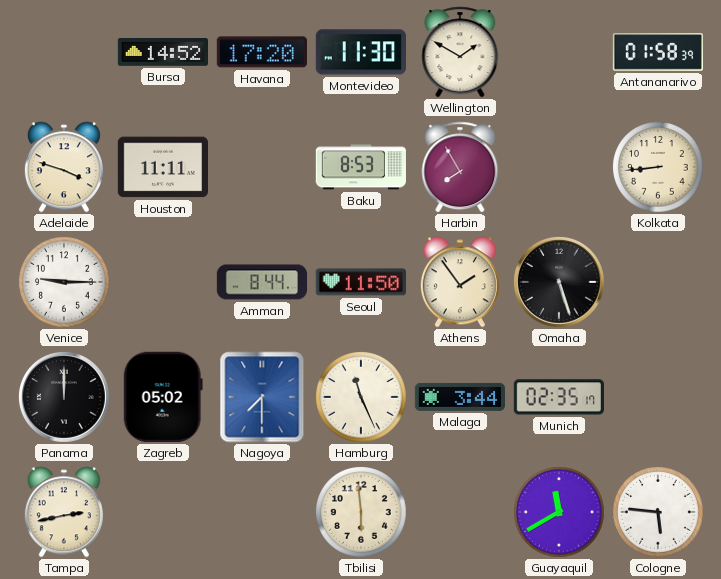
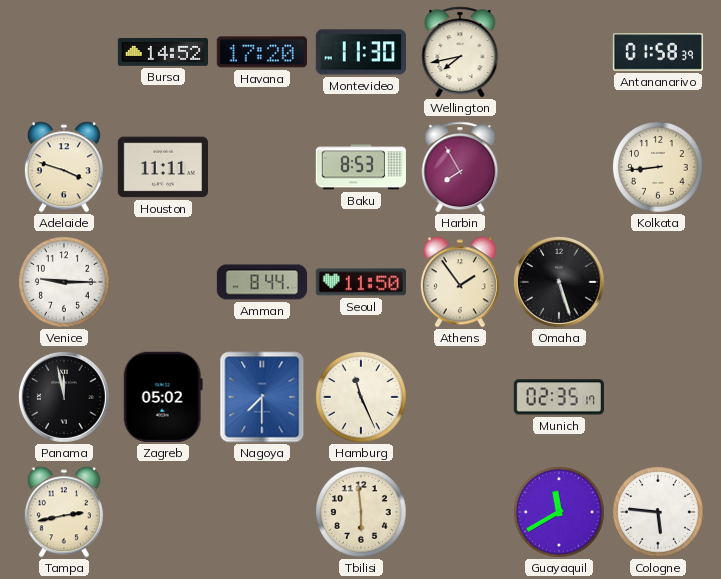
Wellington: 1:50 -> 7:43
Panama: 12:00 -> 11:58
Malaga: 3:44 -> none
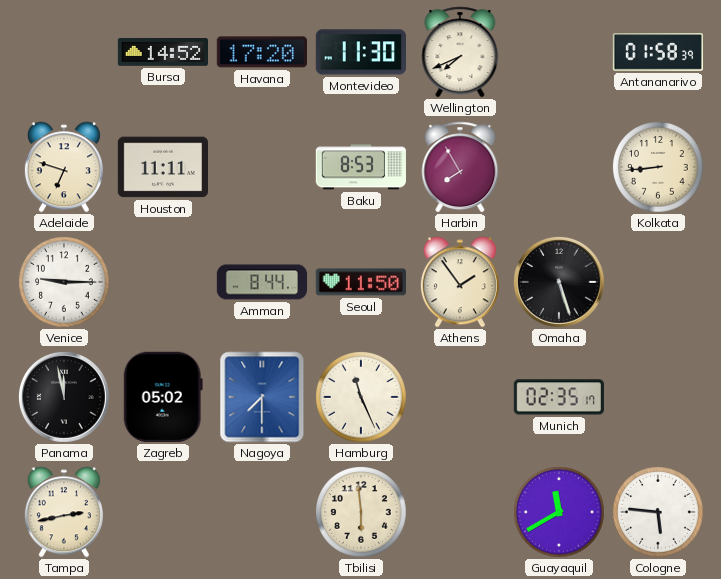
Wellington: 7:43 -> 7:41
Adelaide: 3:48 -> 6:48
